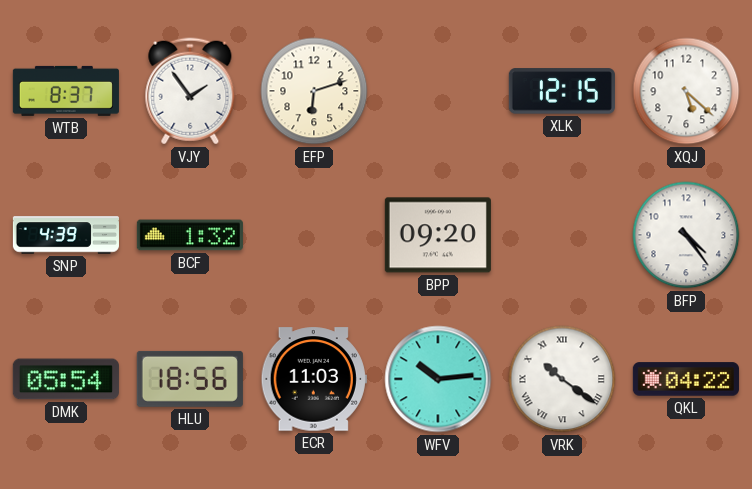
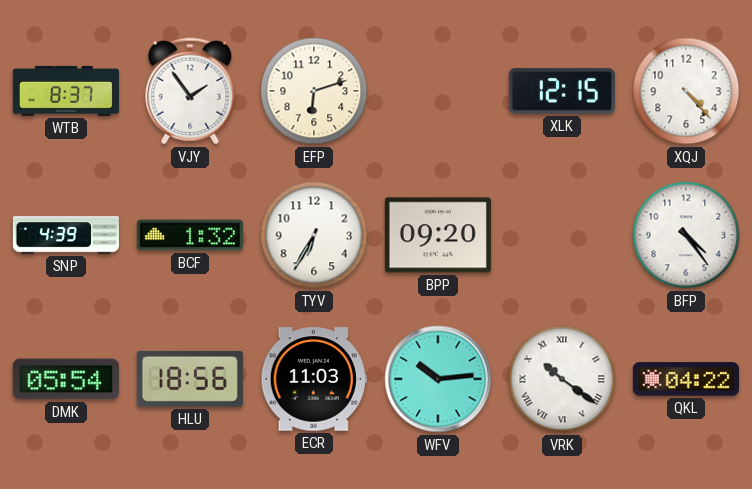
XQJ: 5:22 -> 4:23
TYV: none -> 6:35
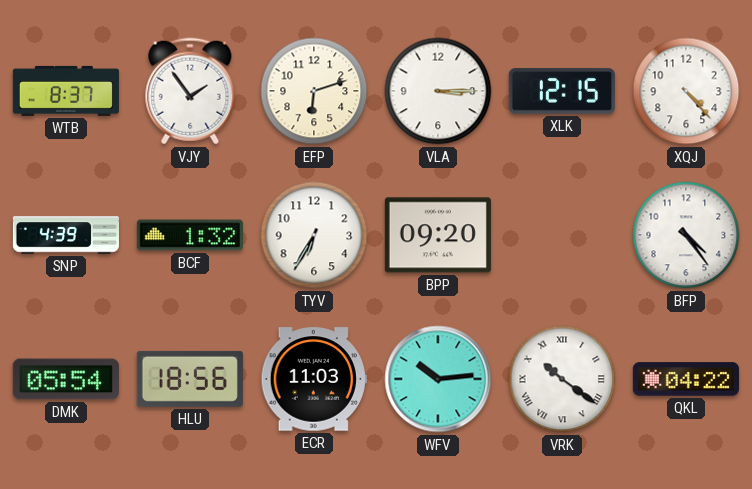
VLA: none -> 3:15
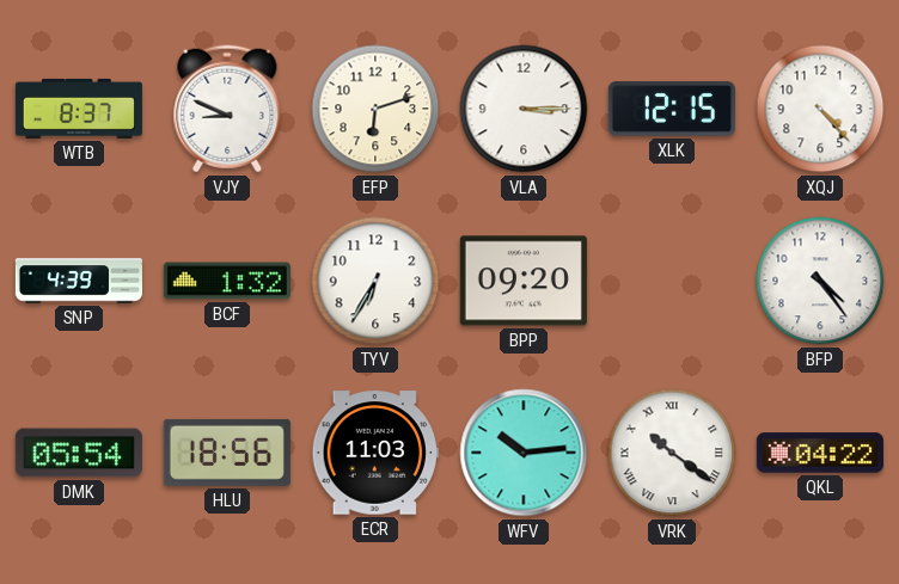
VJY: 1:54 -> 8:49
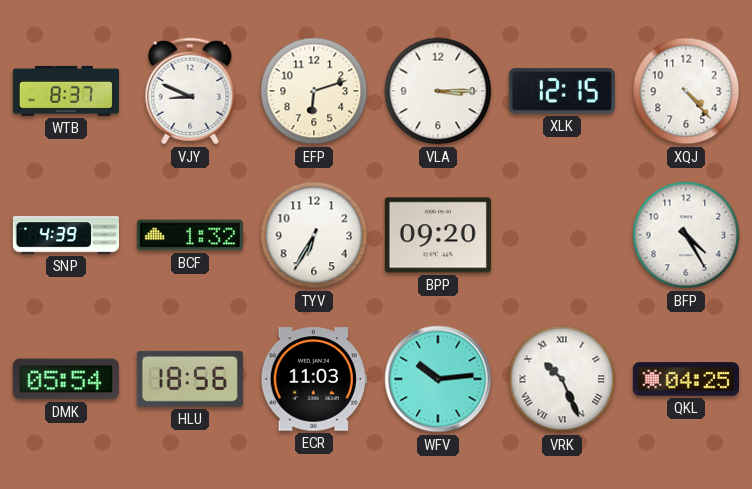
BFP: 4:24 -> 4:25
VRK: 10:21 -> 10:26
QKL: 04:22 -> 04:25
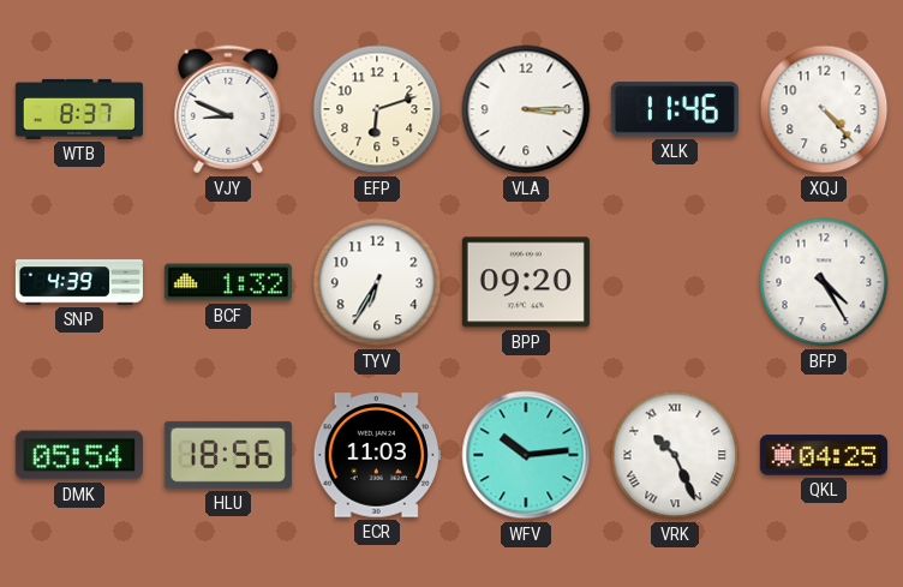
XLK: 12:15 -> 11:46
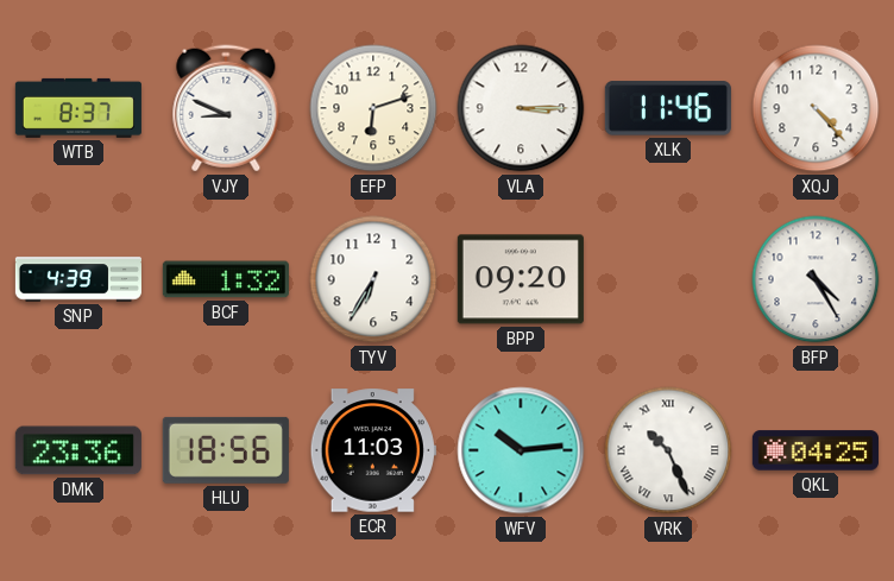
DMK: 05:54 -> 23:36
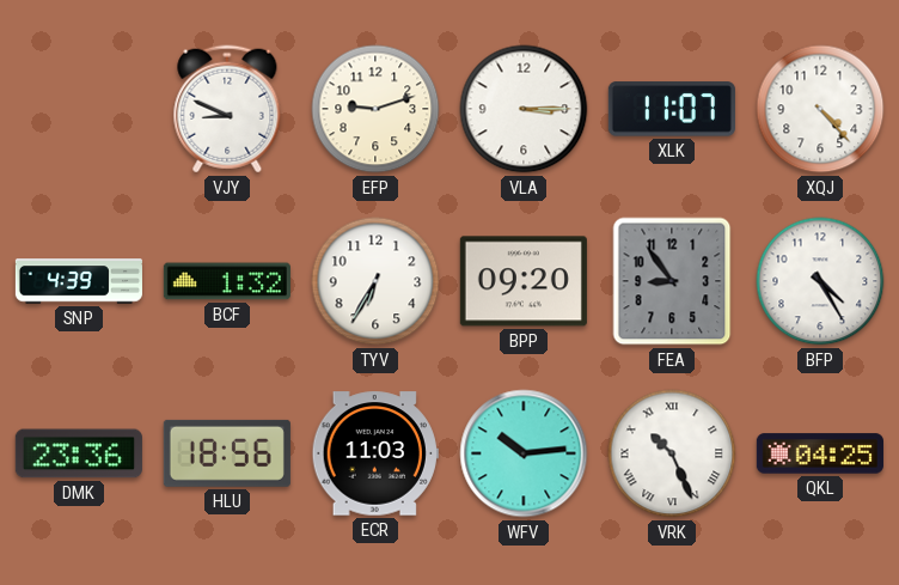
WTB: 8:37 -> none
EFP: 6:12 -> 9:12
XLK: 11:46 -> 11:07
FEA: none -> 8:54
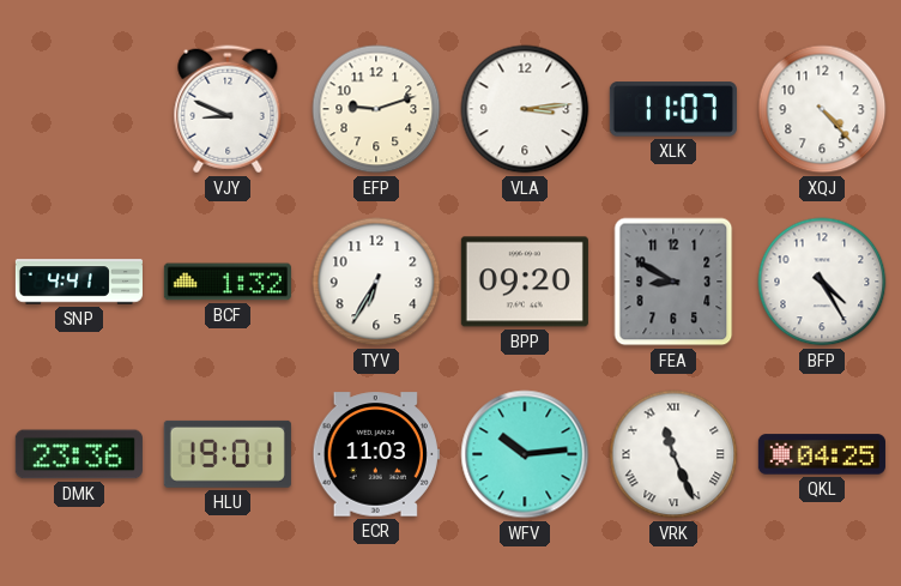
VLA: 3:15 -> 3:14
SNP: 4:39 -> 4:41
FEA: 8:54 -> 8:50
HLU: 18:56 -> 19:01
VRK: 10:26 -> 11:26
